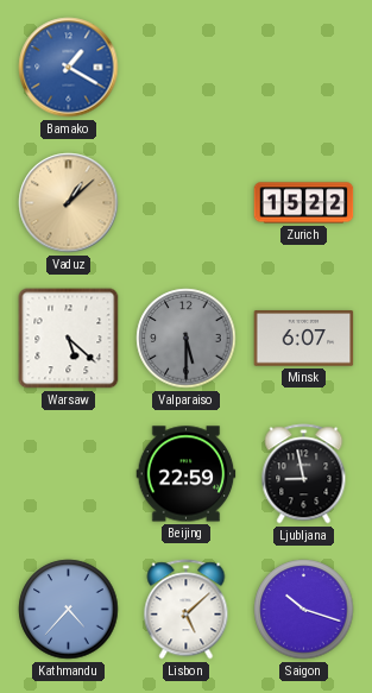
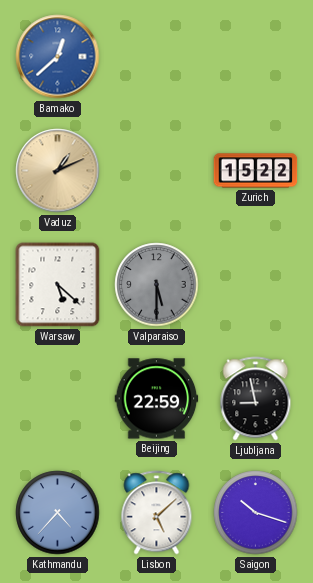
Bamako: 1:20 -> 12:38
Vaduz: 1:08 -> 1:11
Minsk: 6:07 -> none
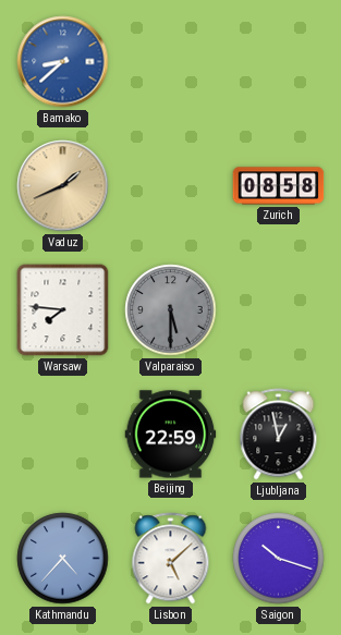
Bamako: 12:38 -> 8:38
Vaduz: 1:11 -> 1:41
Zurich: 15:22 -> 08:58
Warsaw: 5:22 -> 7:46
Ljubljana: 8:58 -> 12:58
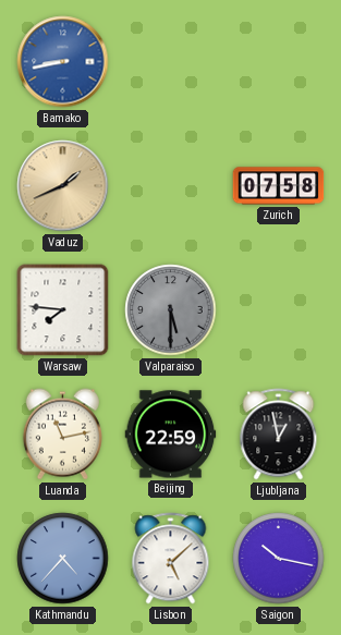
Bamako: 8:38 -> 8:43
Zurich: 08:58 -> 07:58
Luanda: none -> 11:13
Saigon: 10:18 -> 10:17
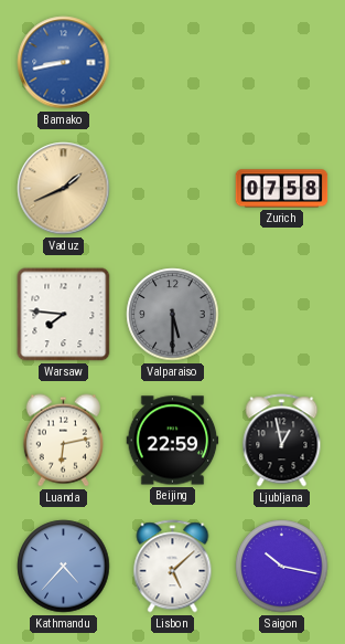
Luanda: 11:13 -> 6:13
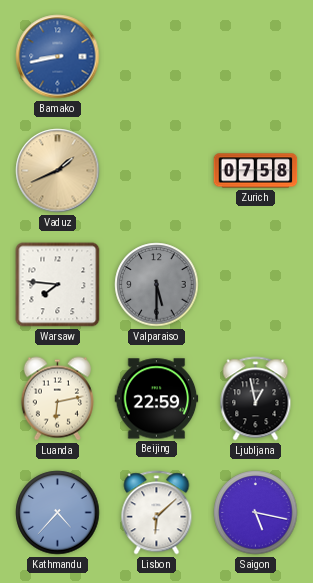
Lisbon: 5:08 -> 6:08
Saigon: 10:17 -> 5:17
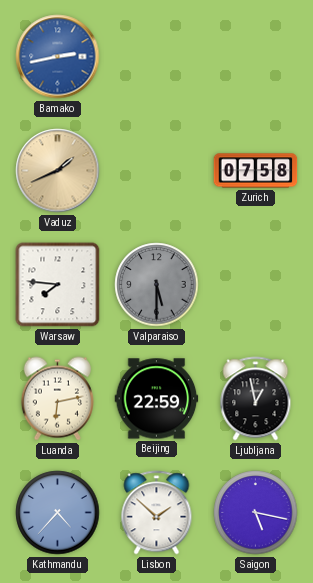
Bamako: 8:43 -> 2:43
Lisbon: 6:08 -> 1:52
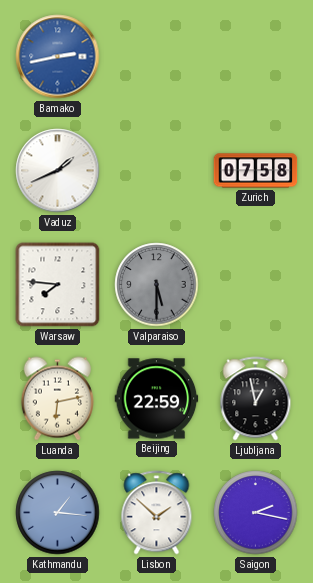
Vaduz dial: champagne -> white
Kathmandu: 4:37 -> 1:16
Saigon: 5:17 -> 2:17
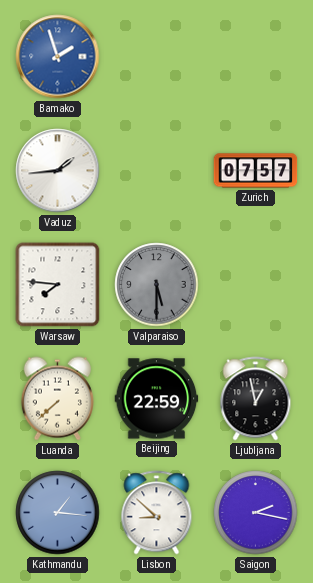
Bamako: 2:43 -> 1:57
Vaduz: 1:41 -> 1:44
Zurich: 07:58 -> 07:57
Luanda: 6:13 -> 7:38
Lisbon: 1:52 -> 8:52
